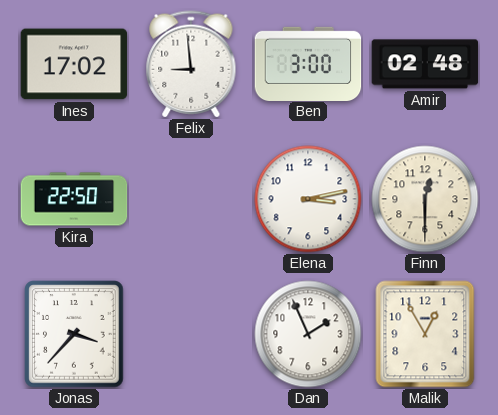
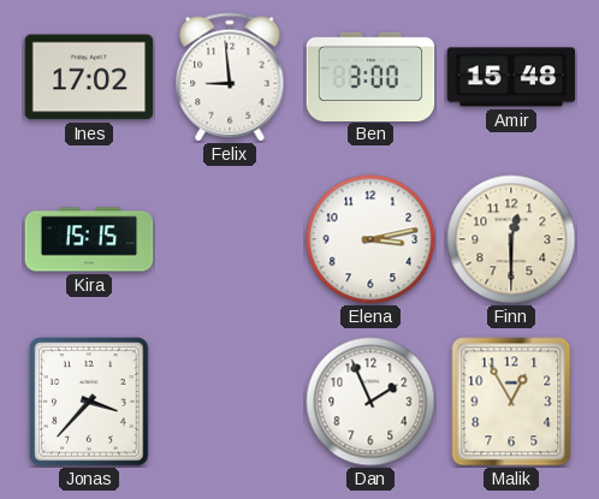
Amir: 02:48 -> 15:48
Kira: 22:50 -> 15:15
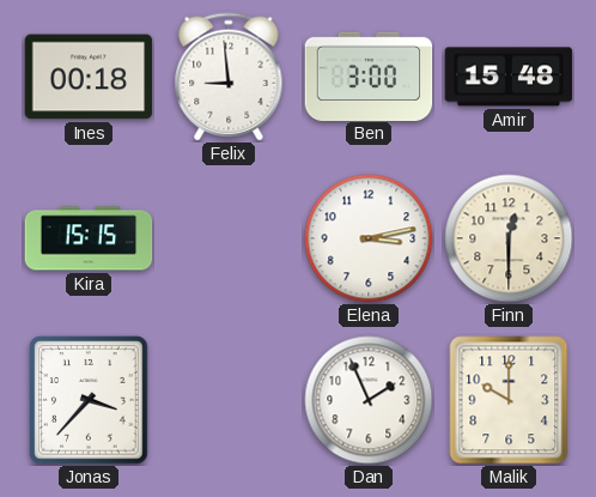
Ines: 17:02 -> 00:18
Malik: 12:55 -> 10:00
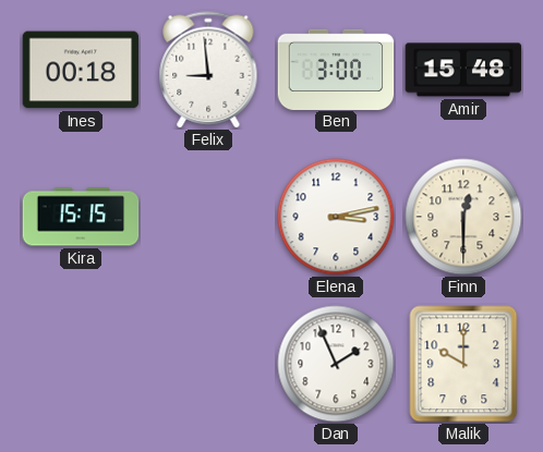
Jonas: 3:37 -> none
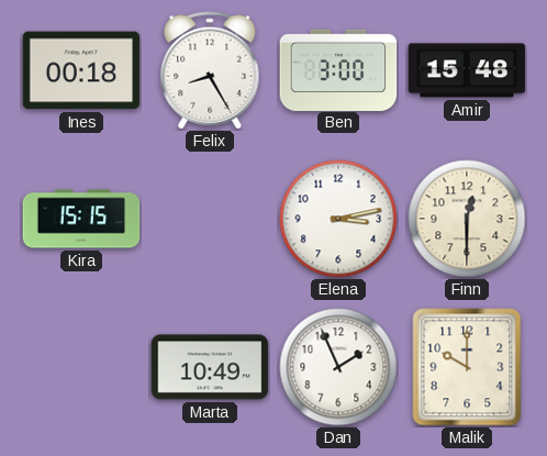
Felix: 8:59 -> 8:25
Marta: none -> 10:49
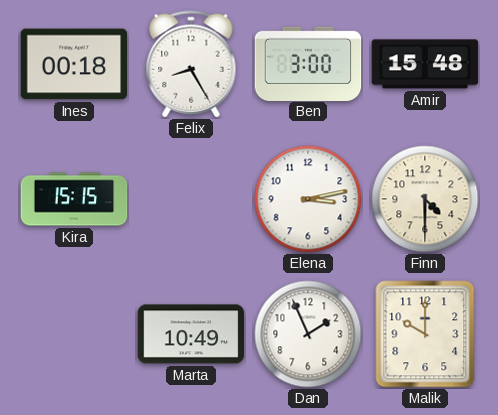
Finn: 12:30 -> 4:30
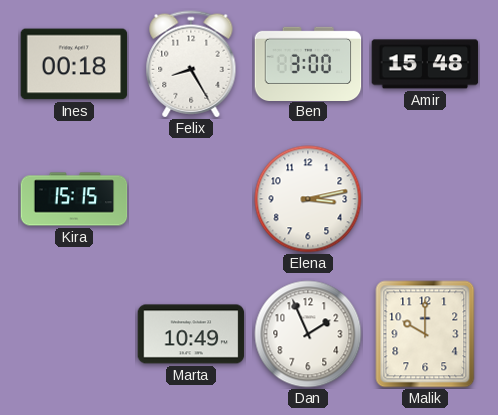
Finn: 4:30 -> none
